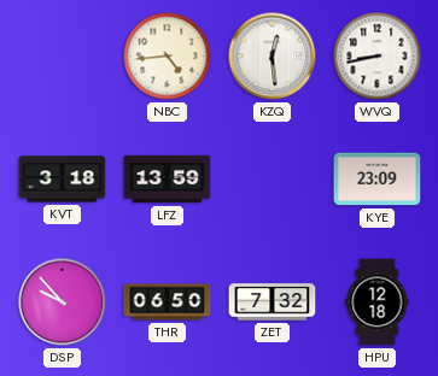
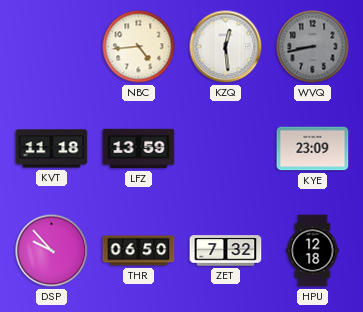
WVQ dial: white -> grey
KVT: 3:18 -> 11:18
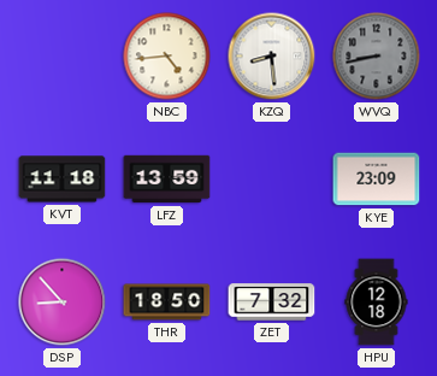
KZQ: 12:29 -> 8:29
DSP: 9:53 -> 8:53
THR: 06:50 -> 18:50
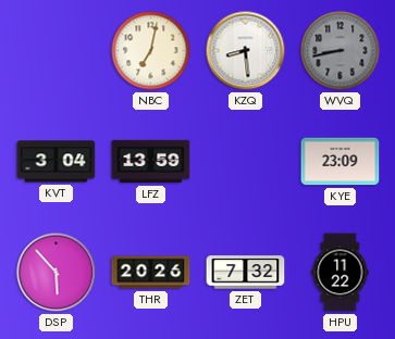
NBC: 4:44 -> 7:02
KVT: 11:18 -> 3:04
DSP: 8:53 -> 5:53
THR: 18:50 -> 20:26
HPU: 12:18 -> 11:22
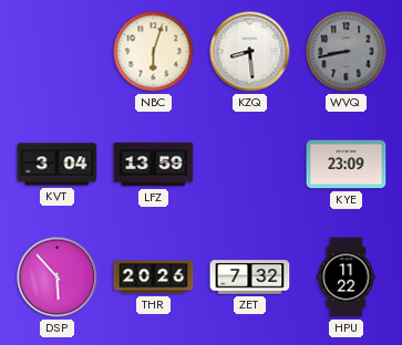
NBC: 7:02 -> 6:03
